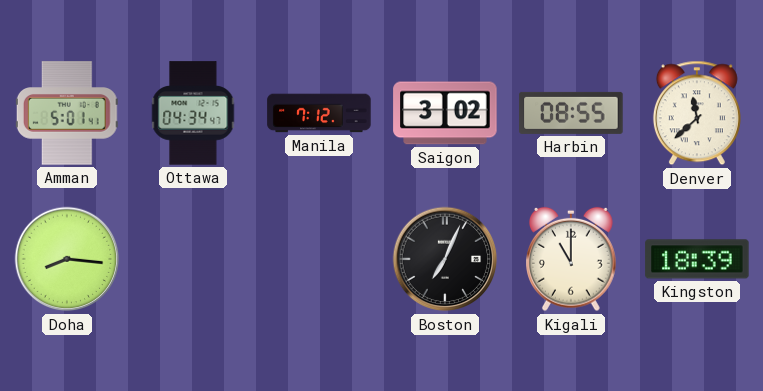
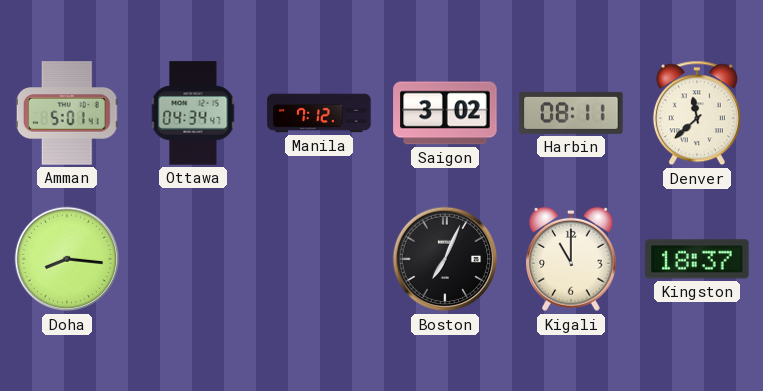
Harbin: 08:55 -> 08:11
Kingston: 18:39 -> 18:37
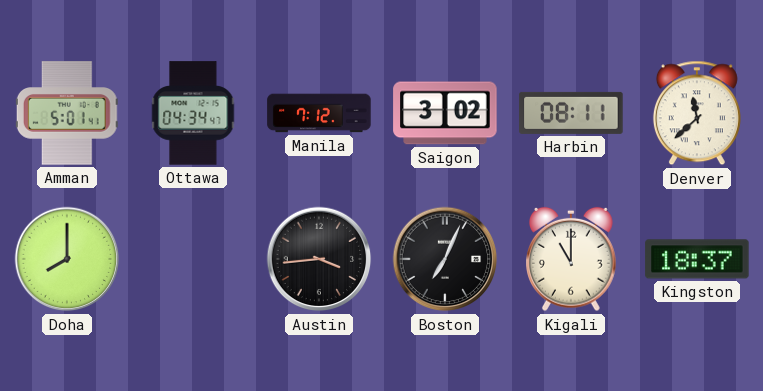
Doha: 8:16 -> 8:00
Austin: none -> 3:44
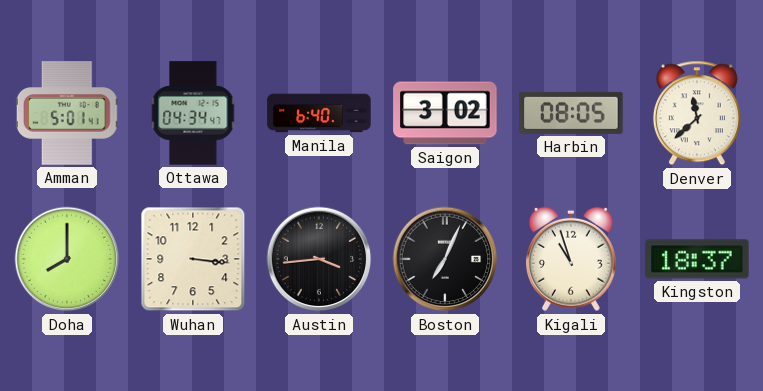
Manila: 7:12 -> 6:40
Harbin: 08:11 -> 08:05
Wuhan: none -> 3:16
Kigali: 11:00 -> 10:57
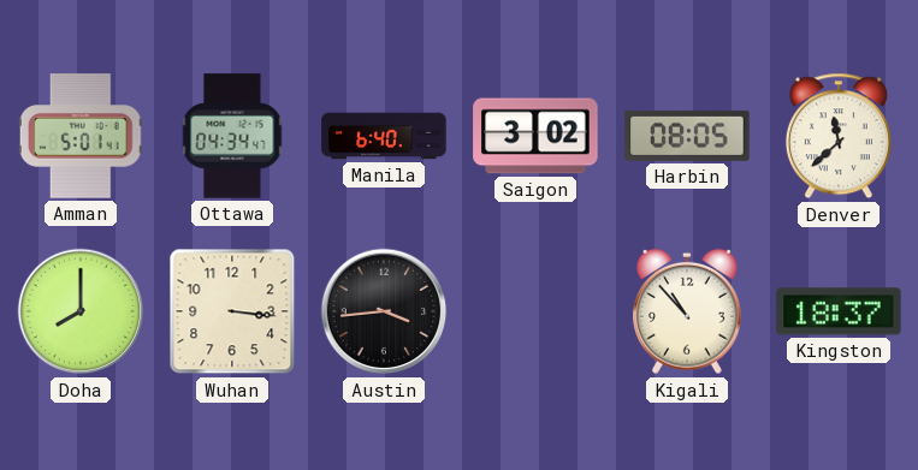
Boston: 7:04 -> none
Kigali: 10:57 -> 10:53
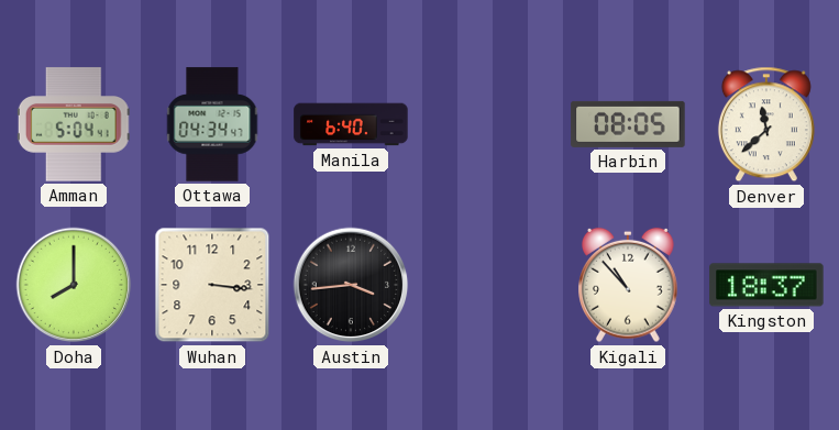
Amman: 5:01 -> 5:04
Saigon: 3:02 -> none
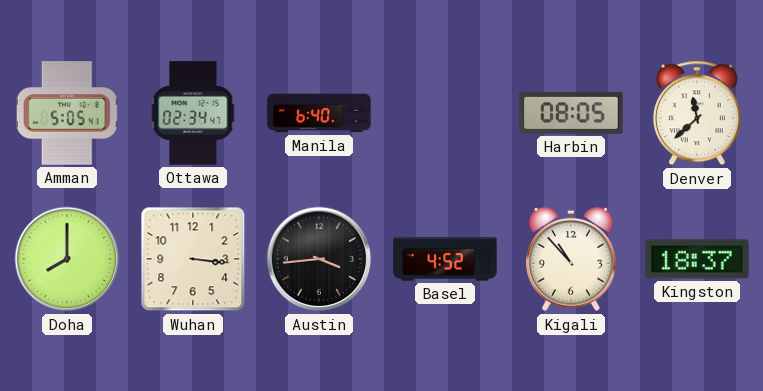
Amman: 5:04 -> 5:05
Ottawa: 04:34 -> 02:34
Basel: none -> 4:52
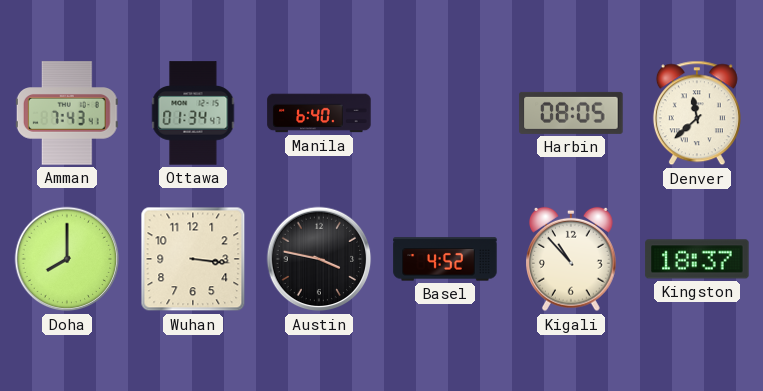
Amman: 5:05 -> 7:43
Ottawa: 02:34 -> 01:34
Austin: 3:44 -> 3:47
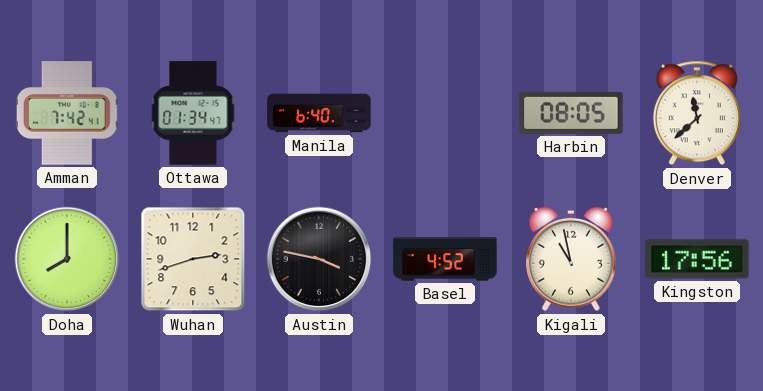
Amman: 7:43 -> 7:42
Wuhan: 3:16 -> 2:42
Kigali: 10:53 -> 10:58
Kingston: 18:37 -> 17:56
